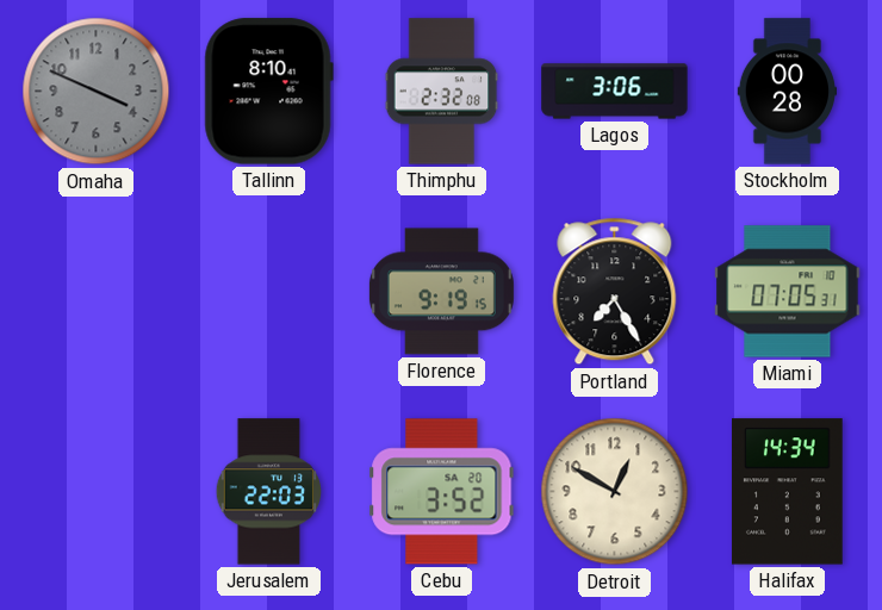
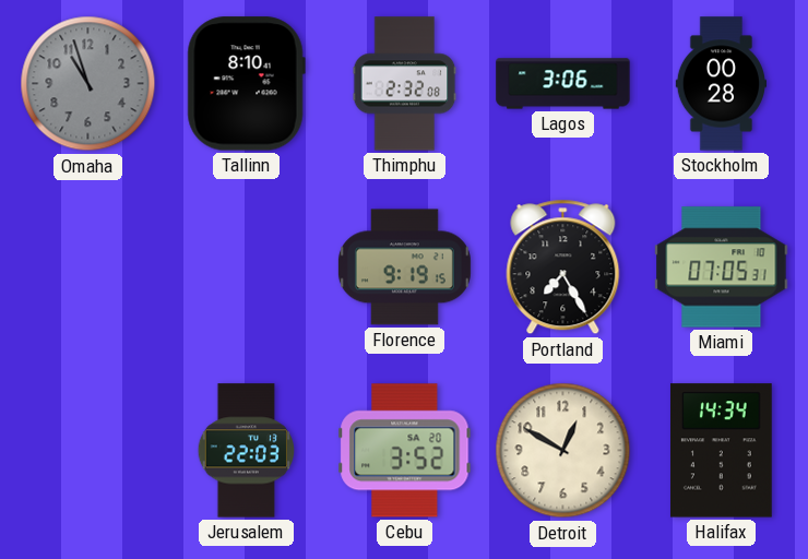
Omaha: 3:49 -> 10:57
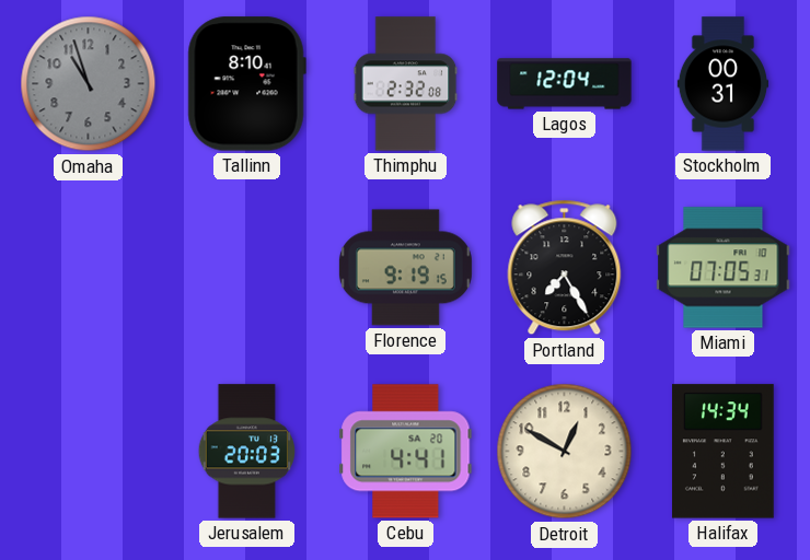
Lagos: 3:06 -> 12:04
Stockholm: 00:28 -> 00:31
Jerusalem: 22:03 -> 20:03
Cebu: 3:52 -> 4:41
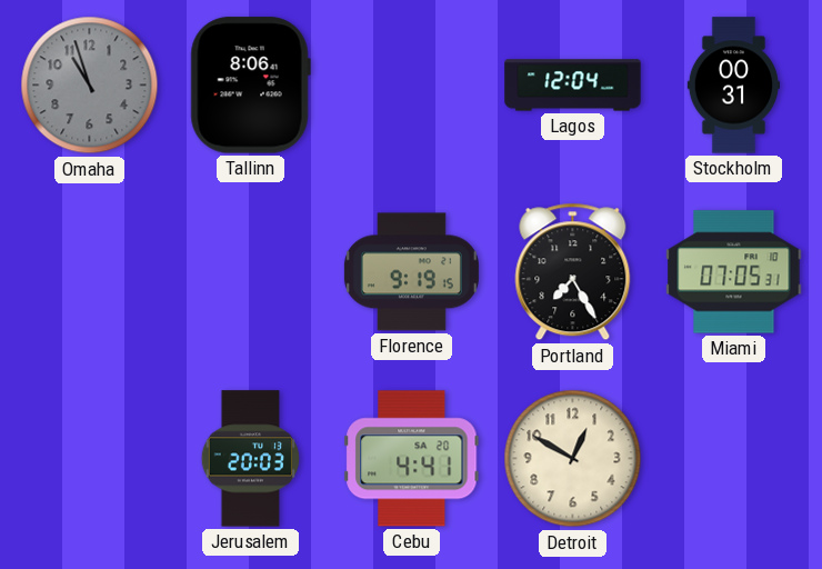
Tallinn: 8:10 -> 8:06
Thimphu: 2:32 -> none
Halifax: 14:34 -> none
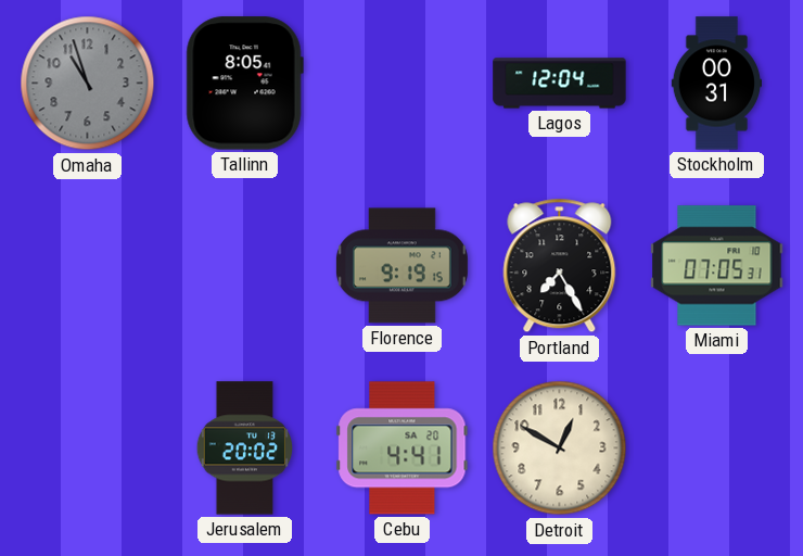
Tallinn: 8:06 -> 8:05
Jerusalem: 20:03 -> 20:02
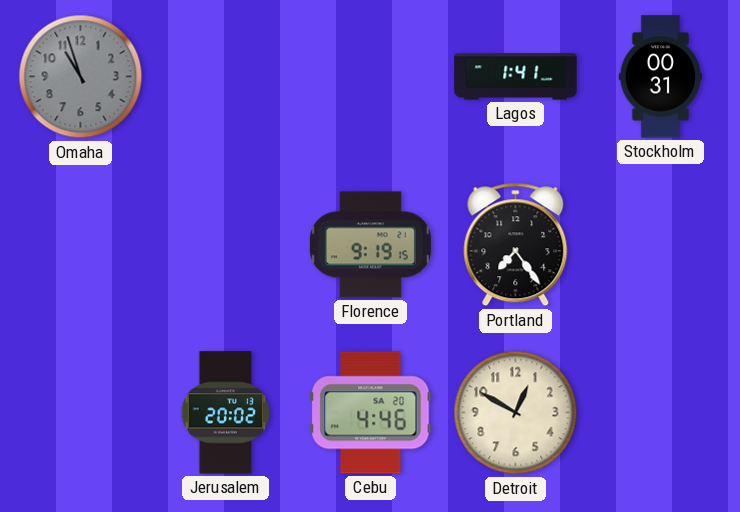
Tallinn: 8:05 -> none
Lagos: 12:04 -> 1:41
Portland: 7:25 -> 7:24
Miami: 07:05 -> none
Cebu: 4:41 -> 4:46
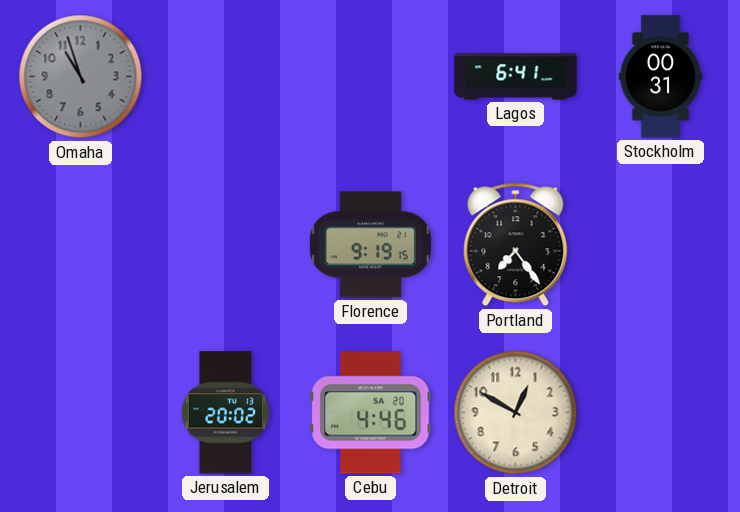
Lagos: 1:41 -> 6:41
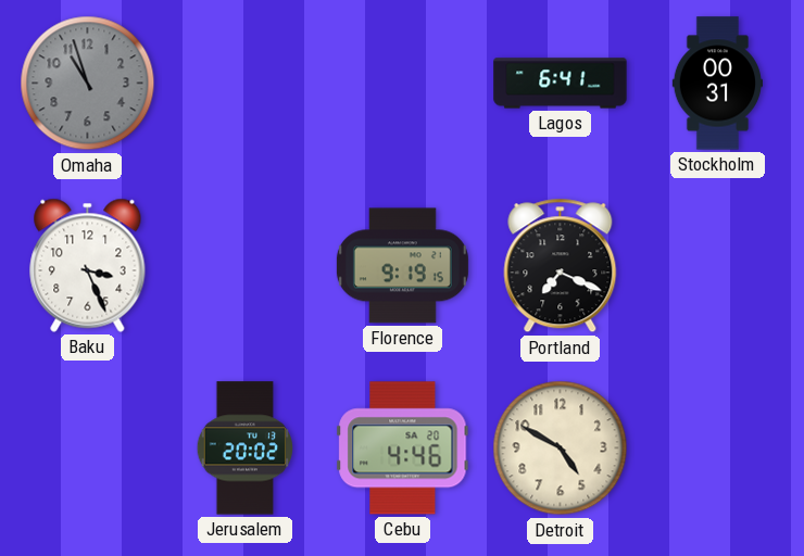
Baku: none -> 3:26
Portland: 7:24 -> 7:19
Detroit: 12:50 -> 4:50
